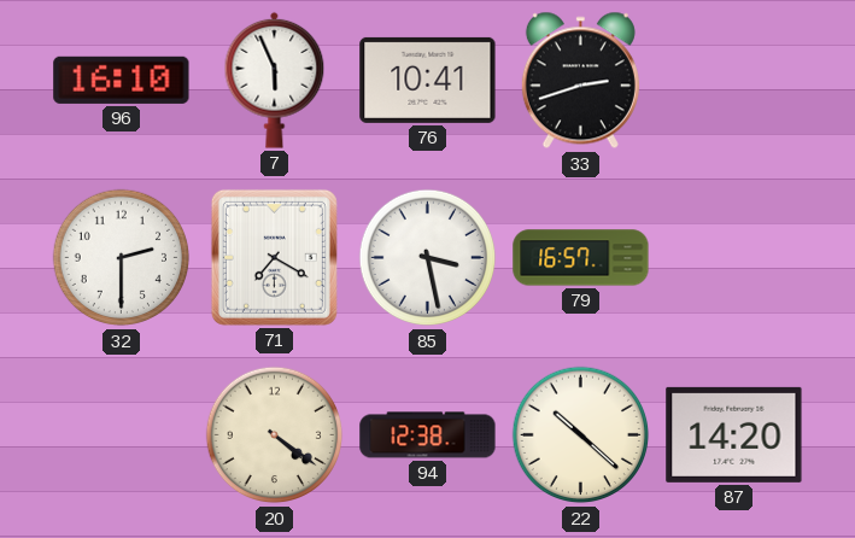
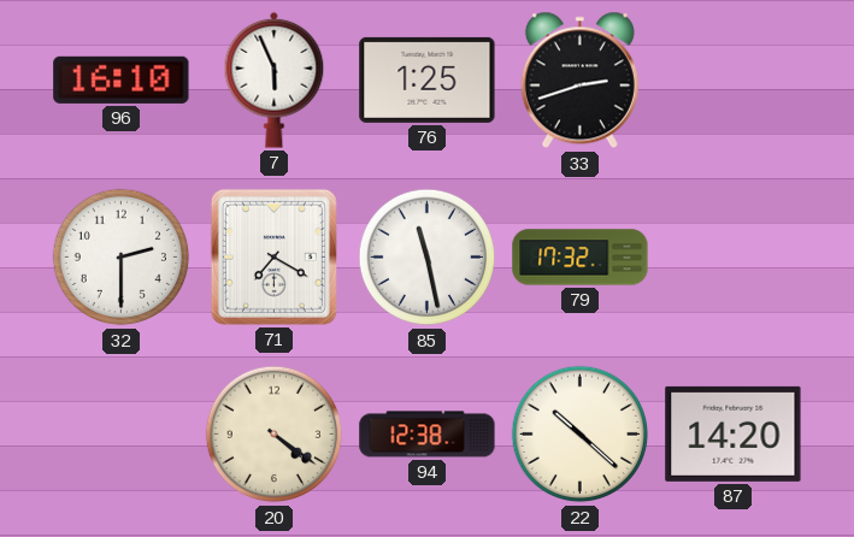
76: 10:41 -> 1:25
85: 3:28 -> 11:28
79: 16:57 -> 17:32
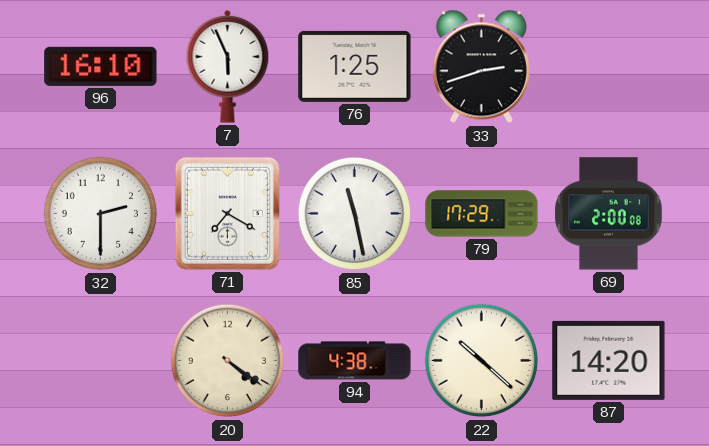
79: 17:32 -> 17:29
69: none -> 2:00
94: 12:38 -> 4:38
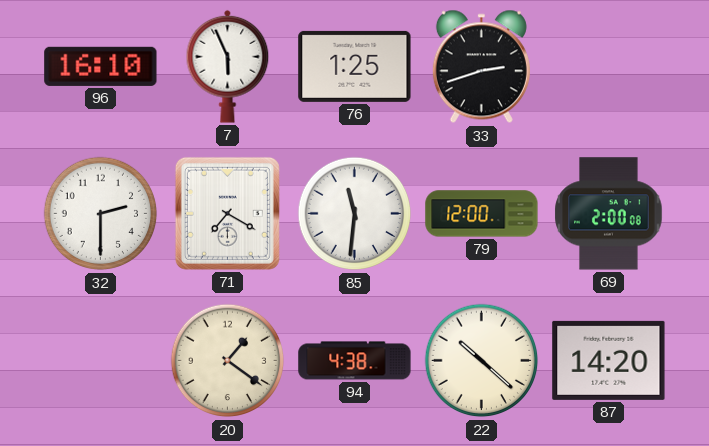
85: 11:28 -> 11:31
79: 17:29 -> 12:00
20: 4:21 -> 1:21
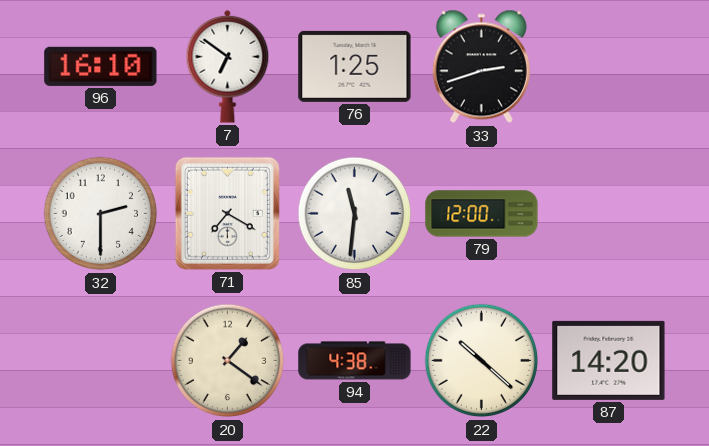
7: 5:56 -> 6:51
69: 2:00 -> none
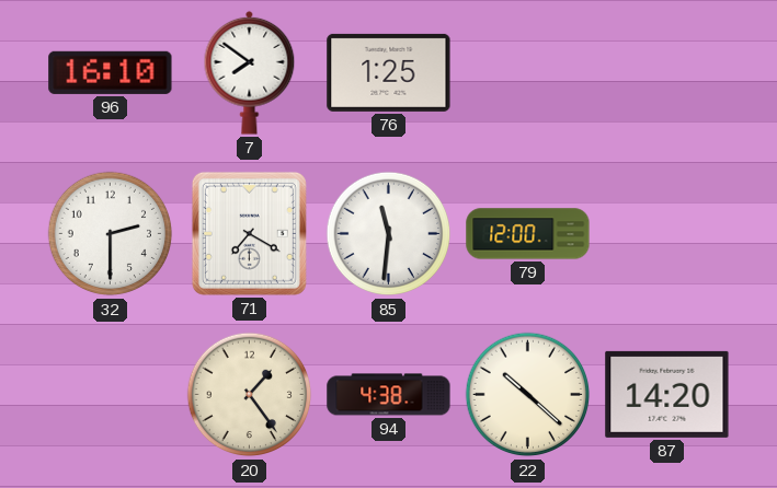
7: 6:51 -> 7:51
33: 2:42 -> none
20: 1:21 -> 1:24
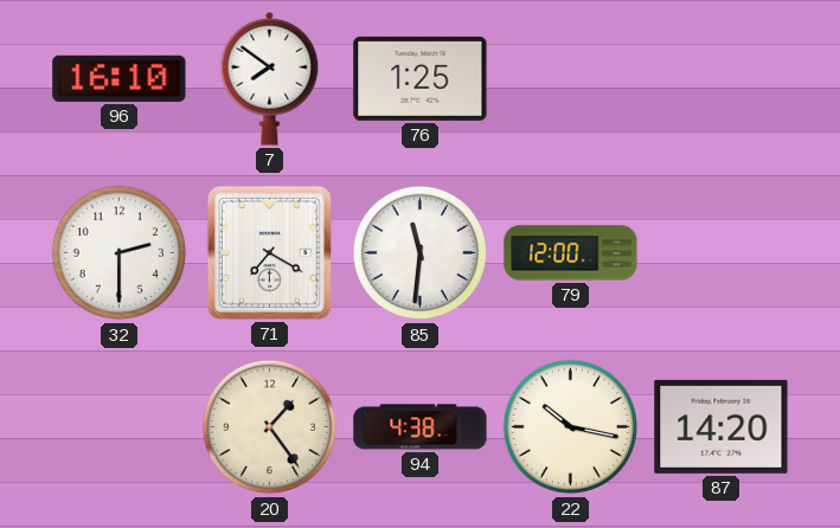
22: 10:22 -> 10:17
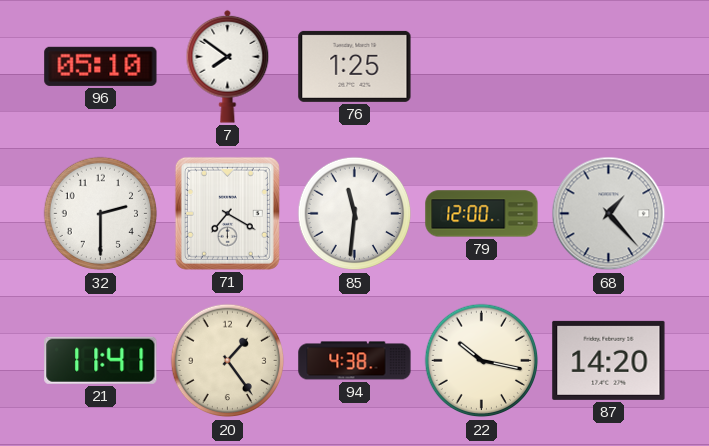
96: 16:10 -> 05:10
68: none -> 1:23
21: none -> 11:41
